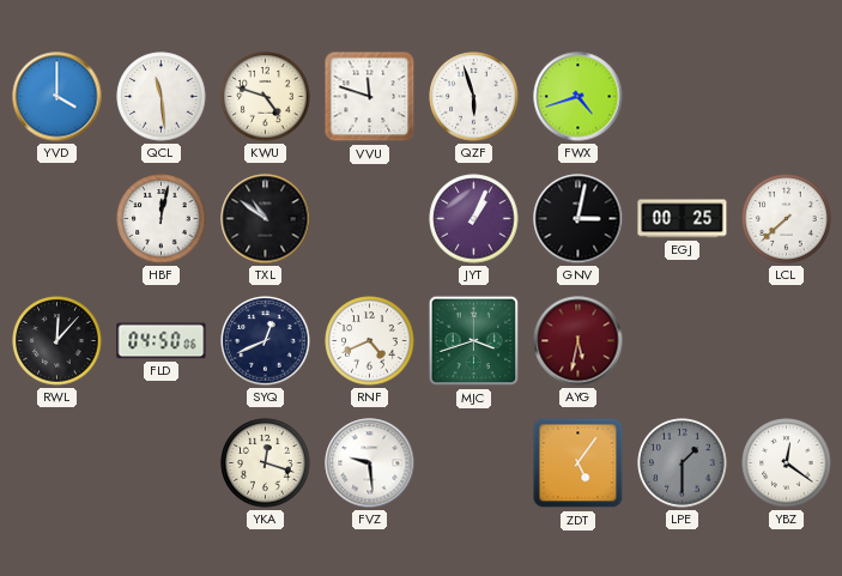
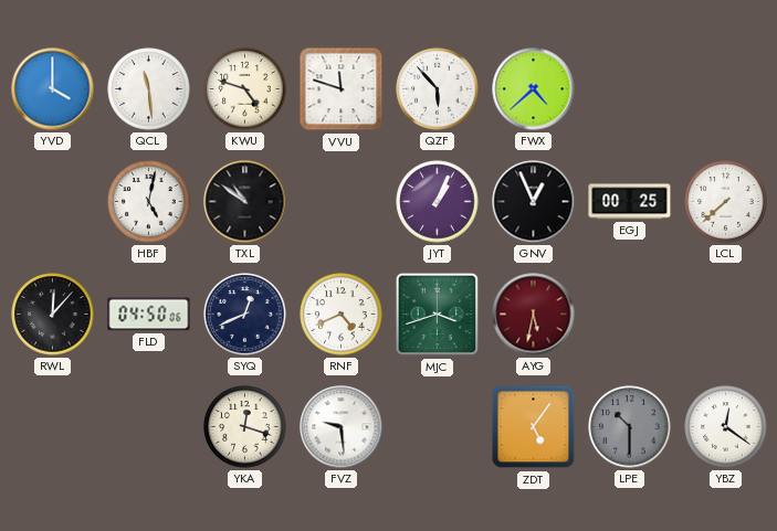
QZF: 5:57 -> 5:53
FWX: 4:42 -> 4:38
HBF: 12:02 -> 5:02
GNV: 3:02 -> 12:56
LPE: 1:30 -> 10:30
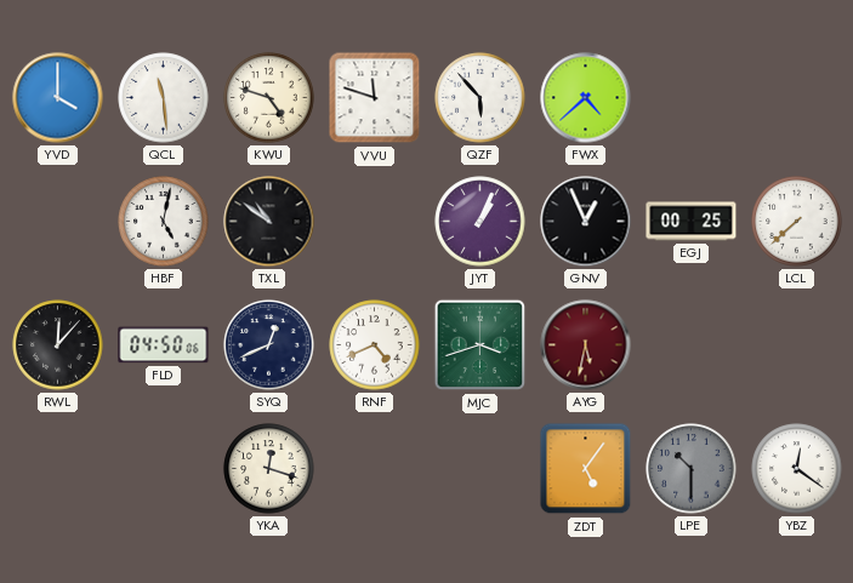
FVZ: 9:29 -> none
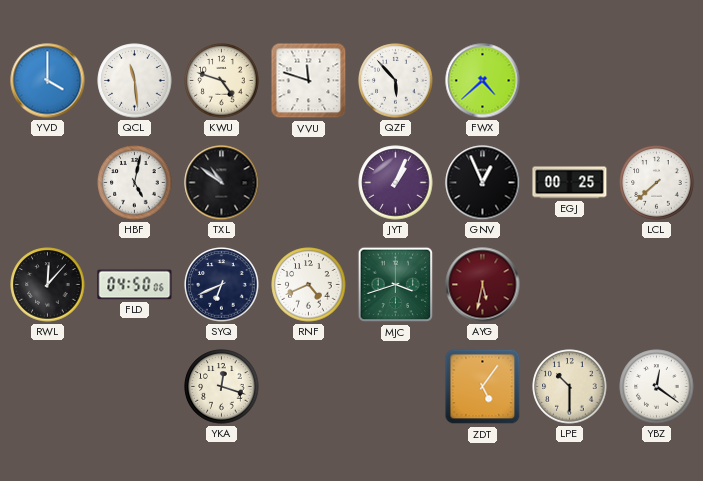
SYQ: 12:41 -> 6:41
LPE dial: grey -> cream
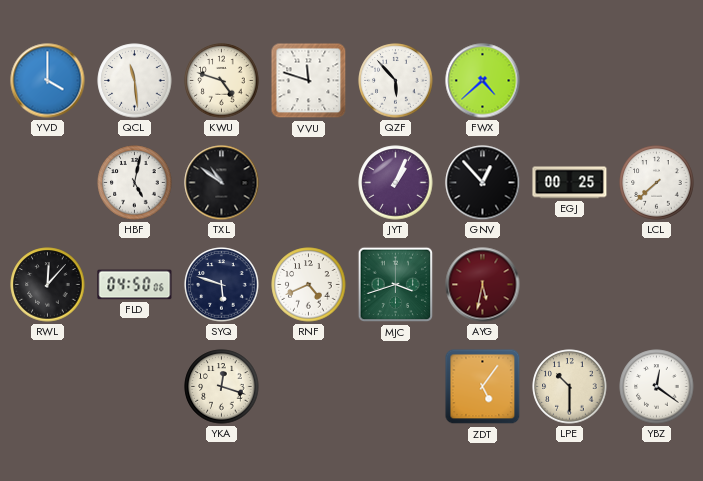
GNV: 12:56 -> 12:53
SYQ: 6:41 -> 5:48
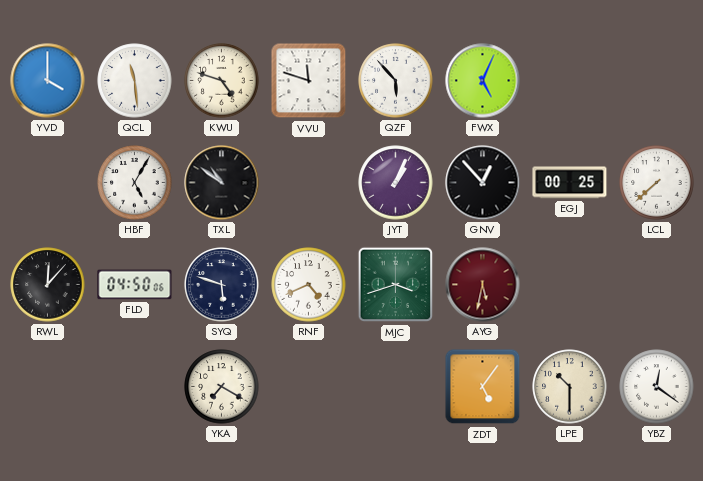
FWX: 4:38 -> 5:04
HBF: 5:02 -> 5:05
YKA: 12:18 -> 7:20
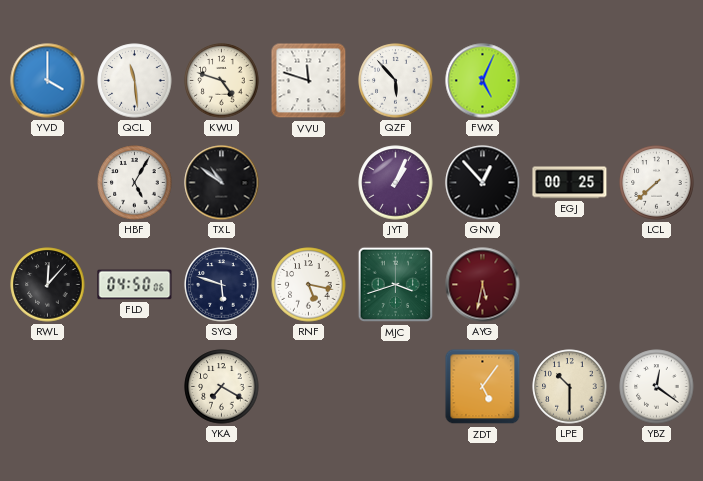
RNF: 4:41 -> 5:17
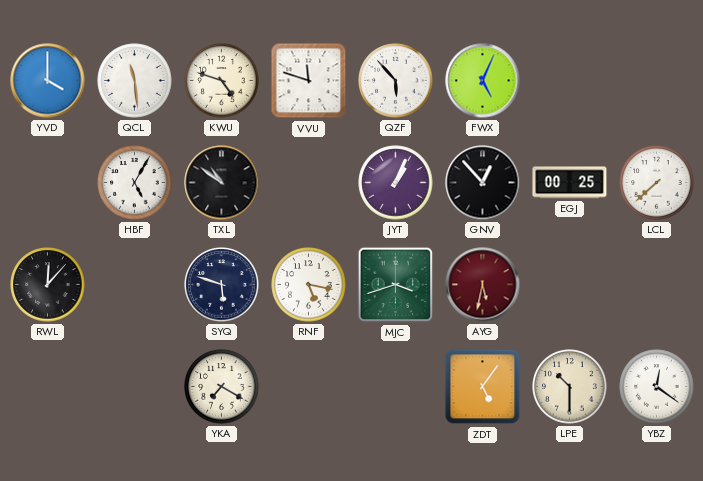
FLD: 04:50 -> none
